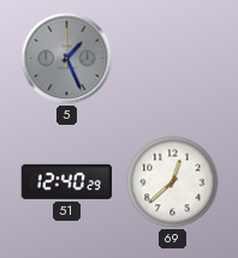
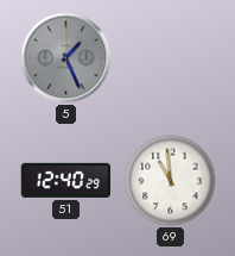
69: 12:38 -> 10:59
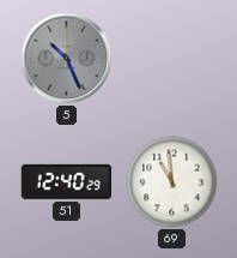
5: 1:26 -> 10:26
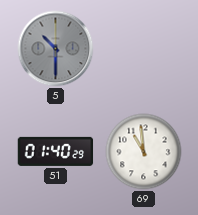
5: 10:26 -> 10:30
51: 12:40 -> 01:40
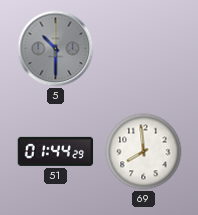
51: 01:40 -> 01:44
69: 10:59 -> 7:59
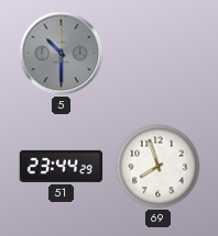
51: 01:44 -> 23:44
69: 7:59 -> 7:57
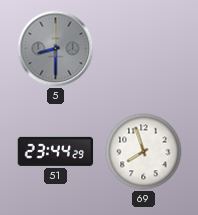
5: 10:30 -> 8:30
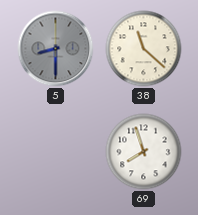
38: none -> 11:22
51: 23:44 -> none
